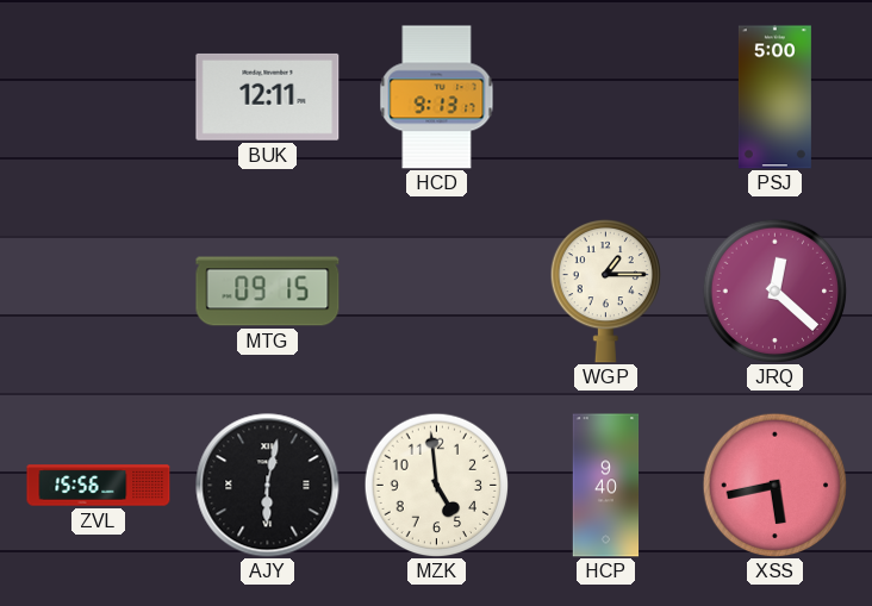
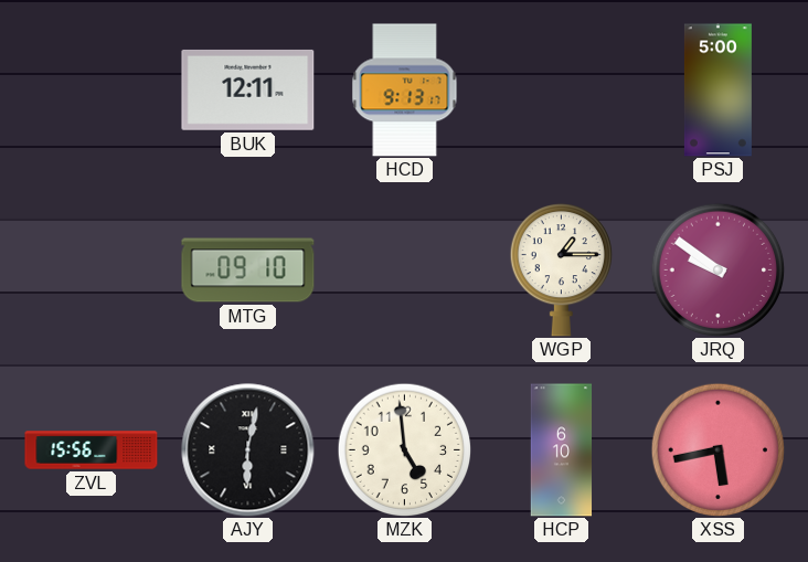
MTG: 09:15 -> 09:10
JRQ: 12:22 -> 9:51
HCP: 9:40 -> 6:10
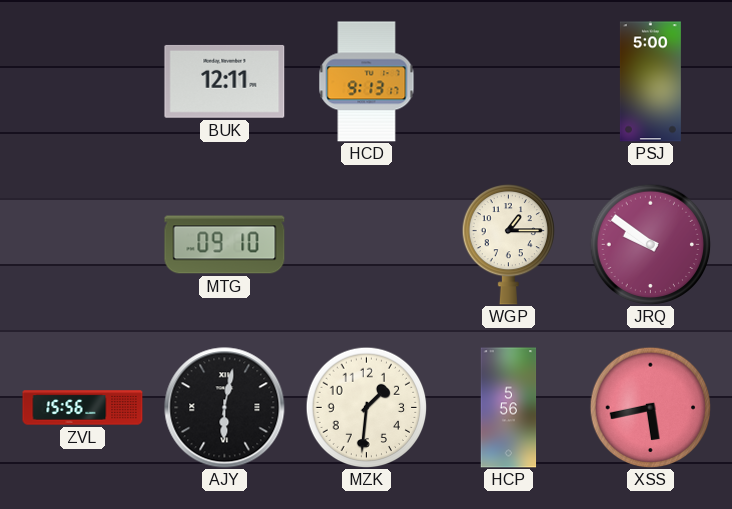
MZK: 4:59 -> 1:31
HCP: 6:10 -> 5:56
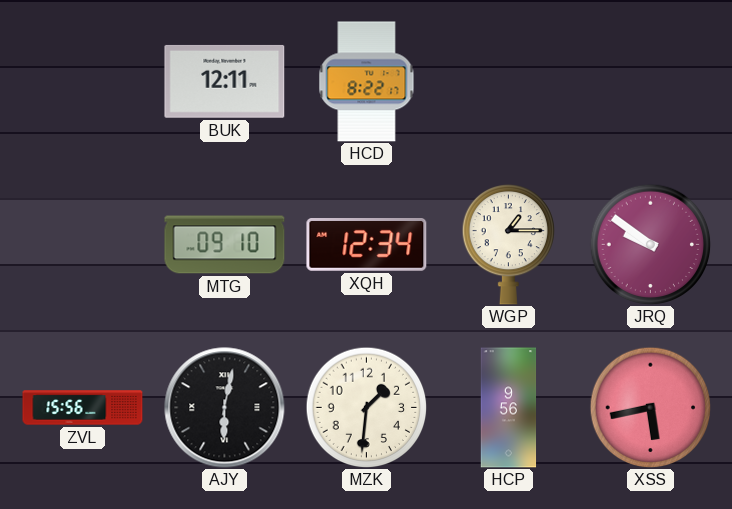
HCD: 9:13 -> 8:22
PSJ: 5:00 -> none
XQH: none -> 12:34
HCP: 5:56 -> 9:56
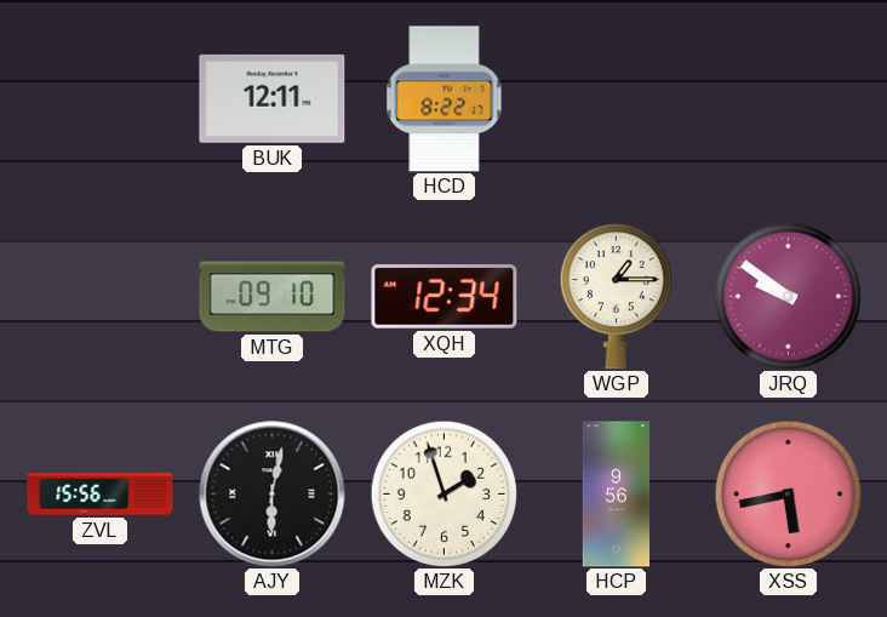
MZK: 1:31 -> 1:57
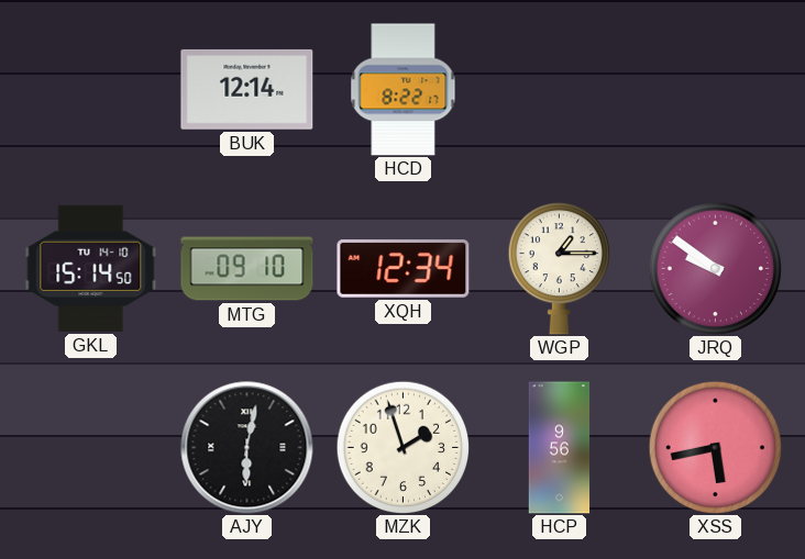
BUK: 12:11 -> 12:14
GKL: none -> 15:14
ZVL: 15:56 -> none
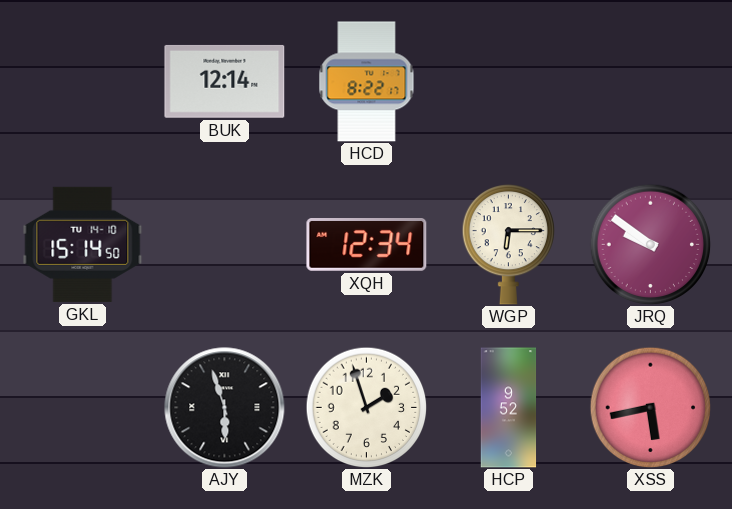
MTG: 09:10 -> none
WGP: 1:15 -> 6:15
AJY: 6:02 -> 5:57
HCP: 9:56 -> 9:52
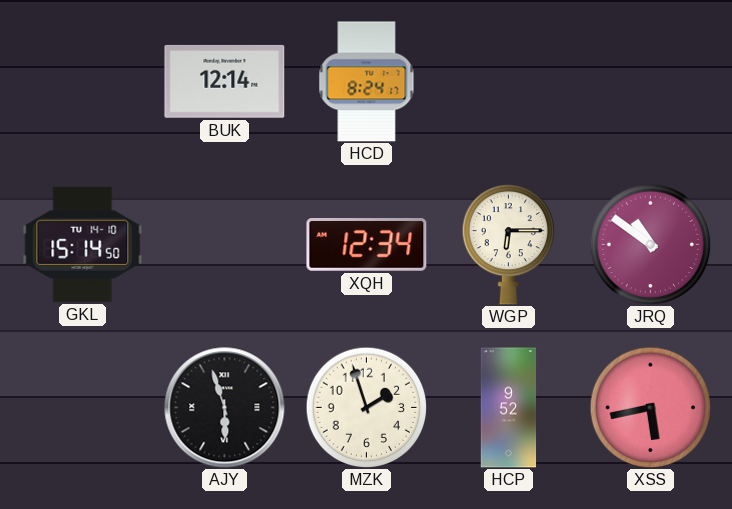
HCD: 8:22 -> 8:24
JRQ: 9:51 -> 10:51
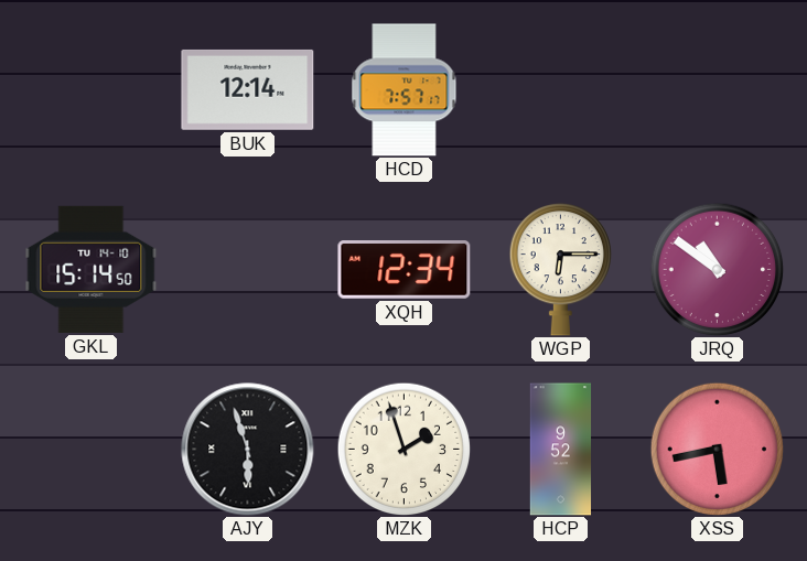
HCD: 8:24 -> 7:57
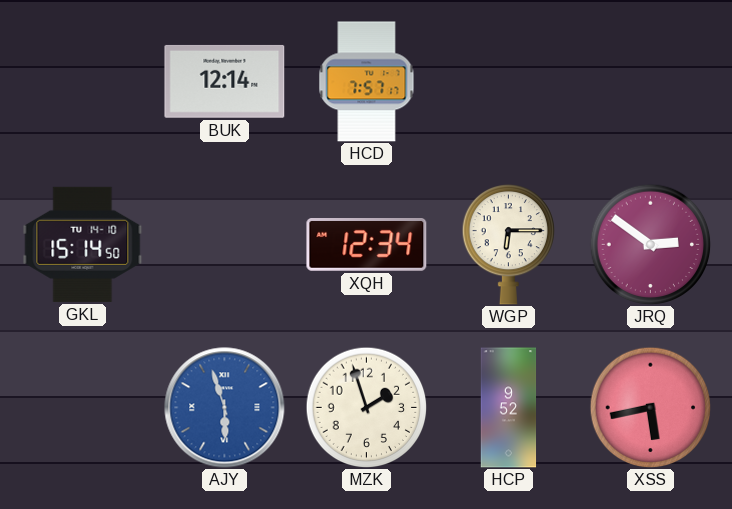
JRQ: 10:51 -> 2:51
AJY dial: black -> blue
